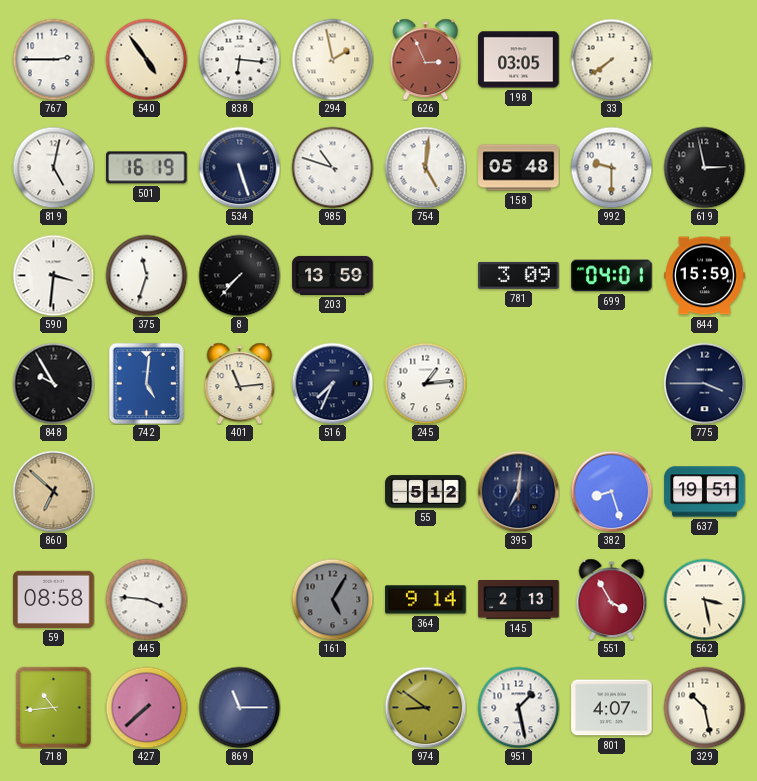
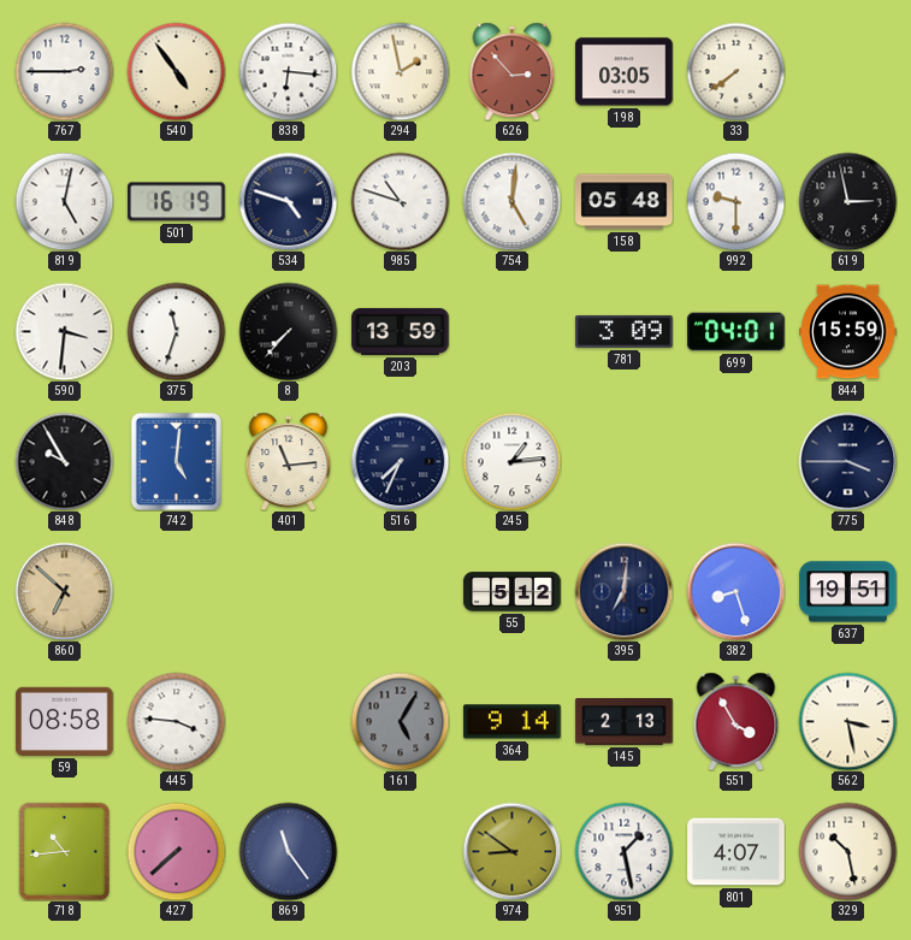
626: 2:56 -> 2:53
534: 5:27 -> 4:48
869: 11:15 -> 11:24
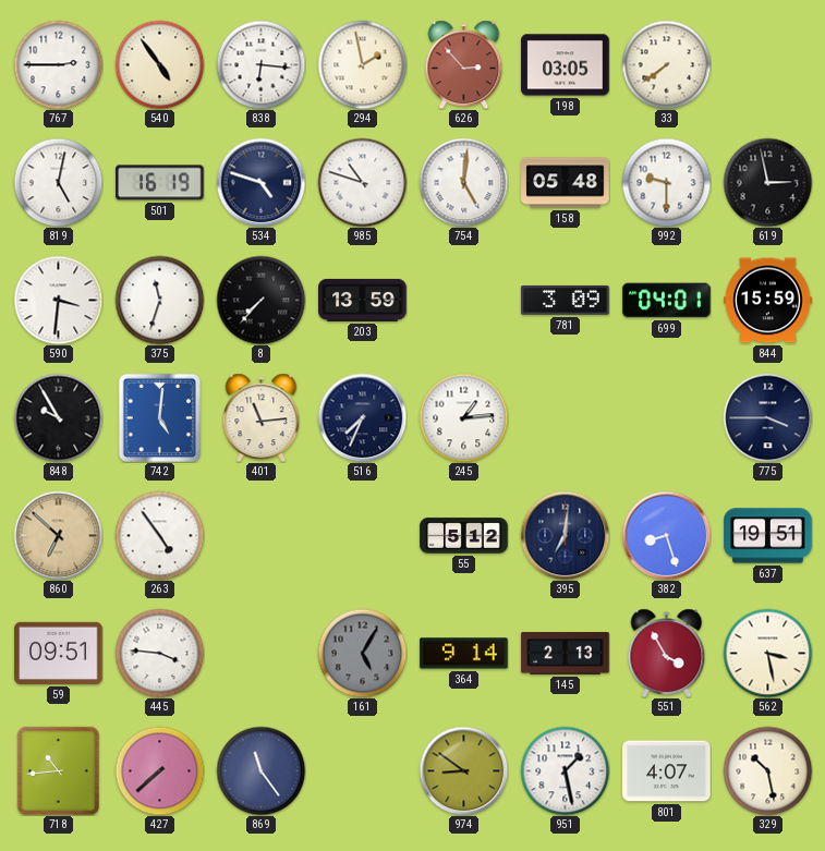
263: none -> 4:54
59: 08:58 -> 09:51
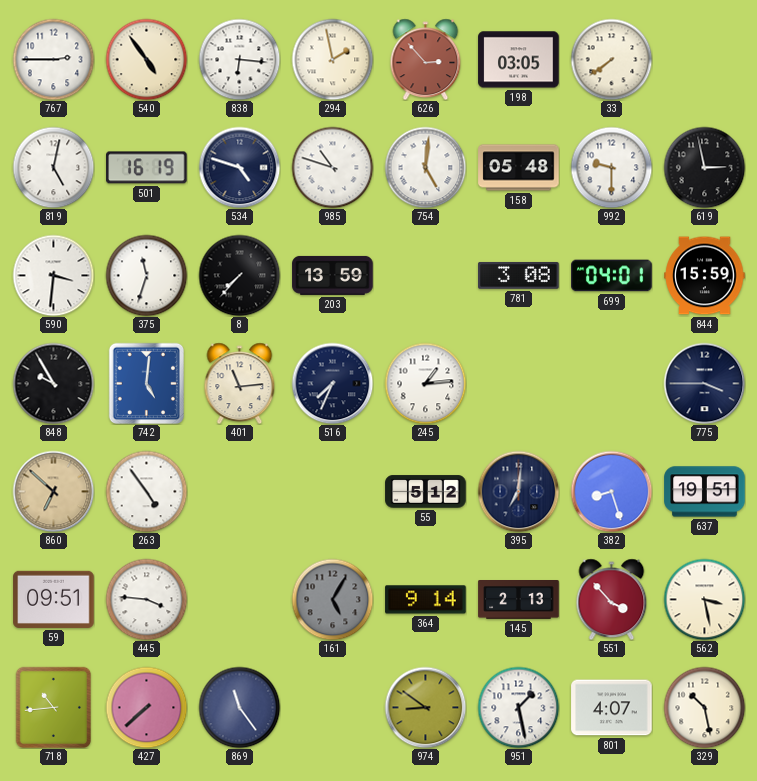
781: 3:09 -> 3:08
551: 3:55 -> 3:53
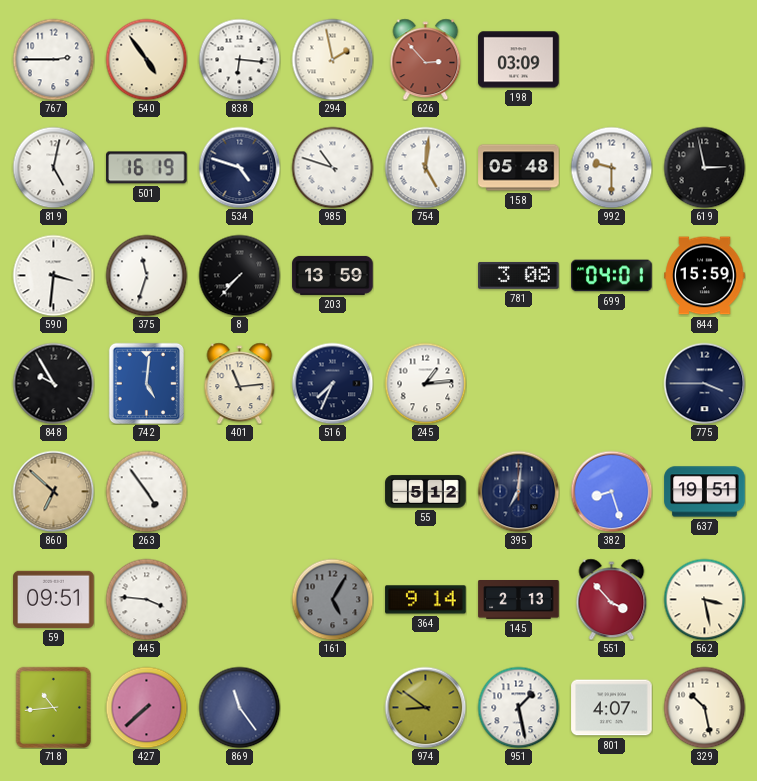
198: 03:05 -> 03:09
33: 7:39 -> none
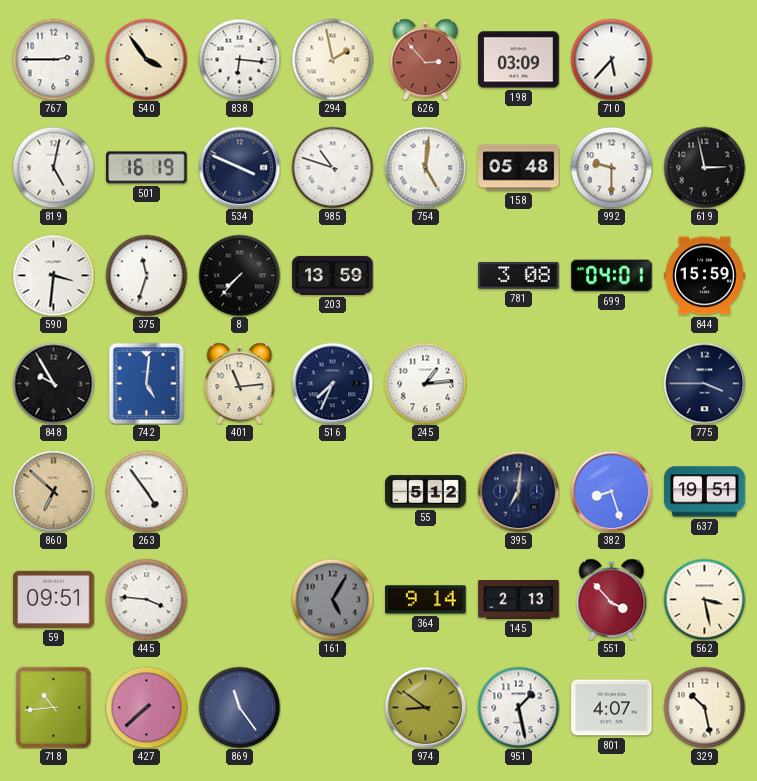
540: 4:54 -> 3:54
710: none -> 5:37
534: 4:48 -> 3:49
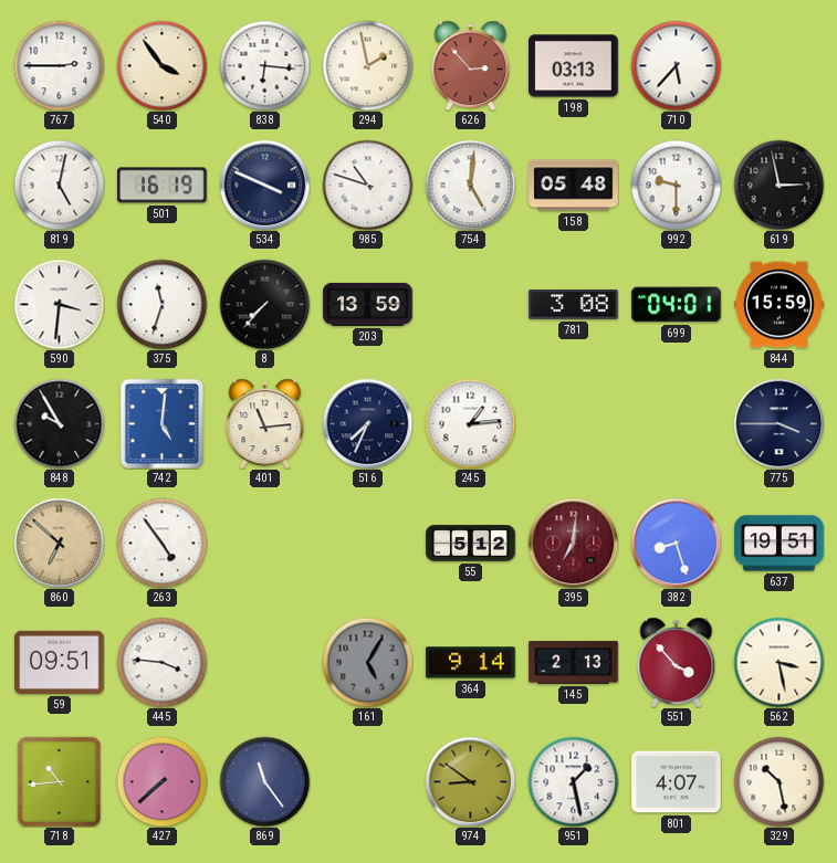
198: 03:09 -> 03:13
395 dial: navy -> burgundy
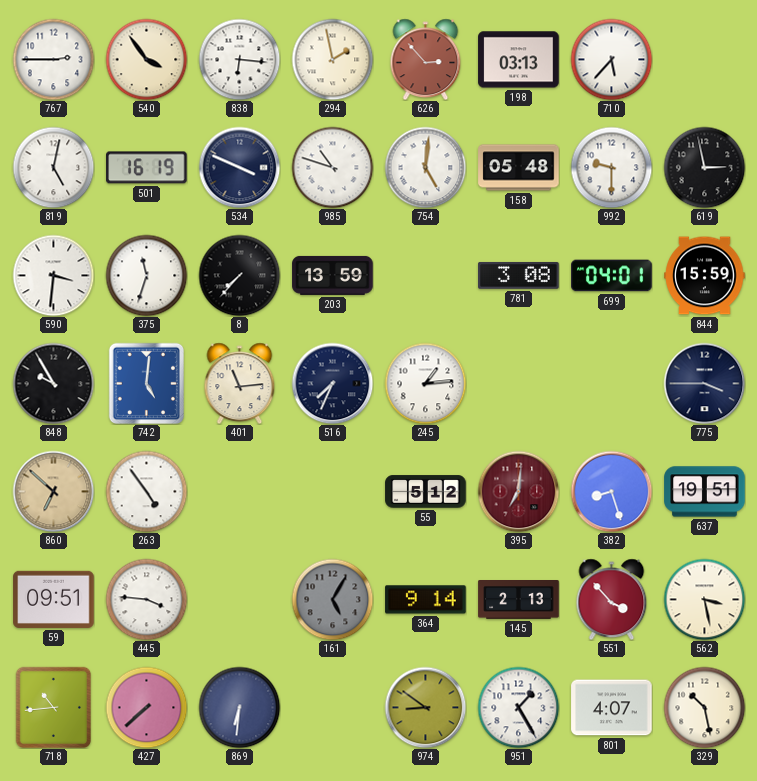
869: 11:24 -> 6:31
951: 1:28 -> 1:25
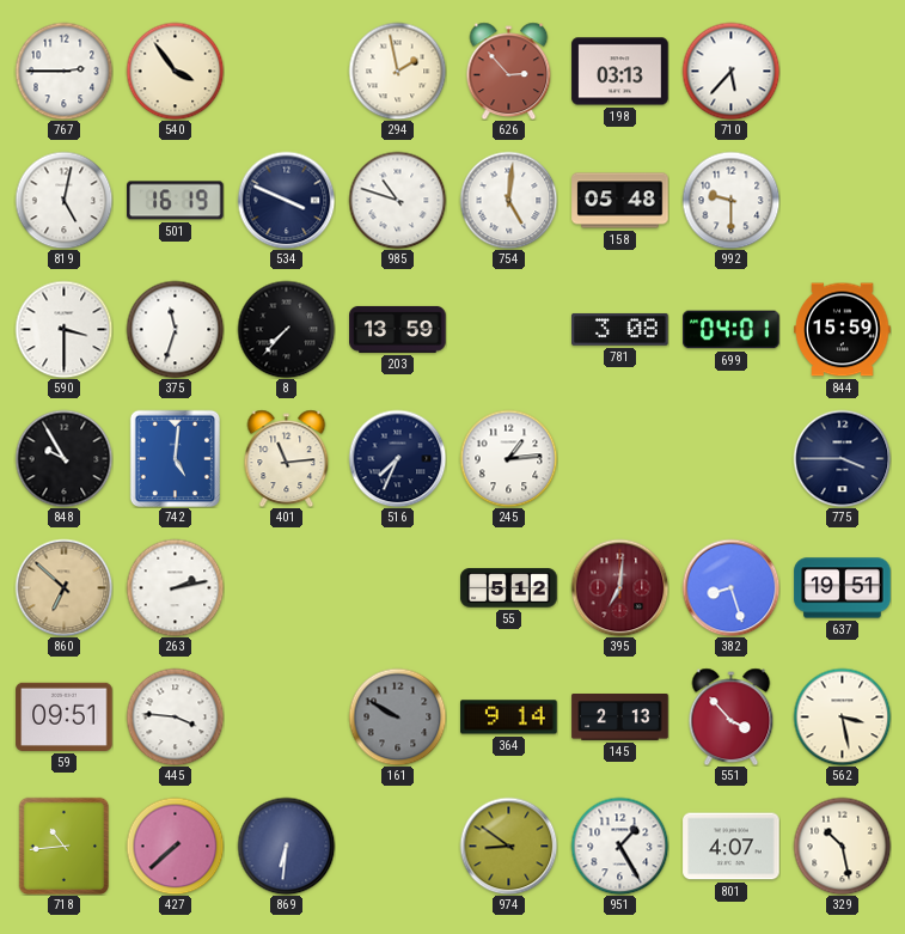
838: 6:16 -> none
619: 2:58 -> none
590: 3:31 -> 3:30
263: 4:54 -> 2:13
161: 5:05 -> 9:50
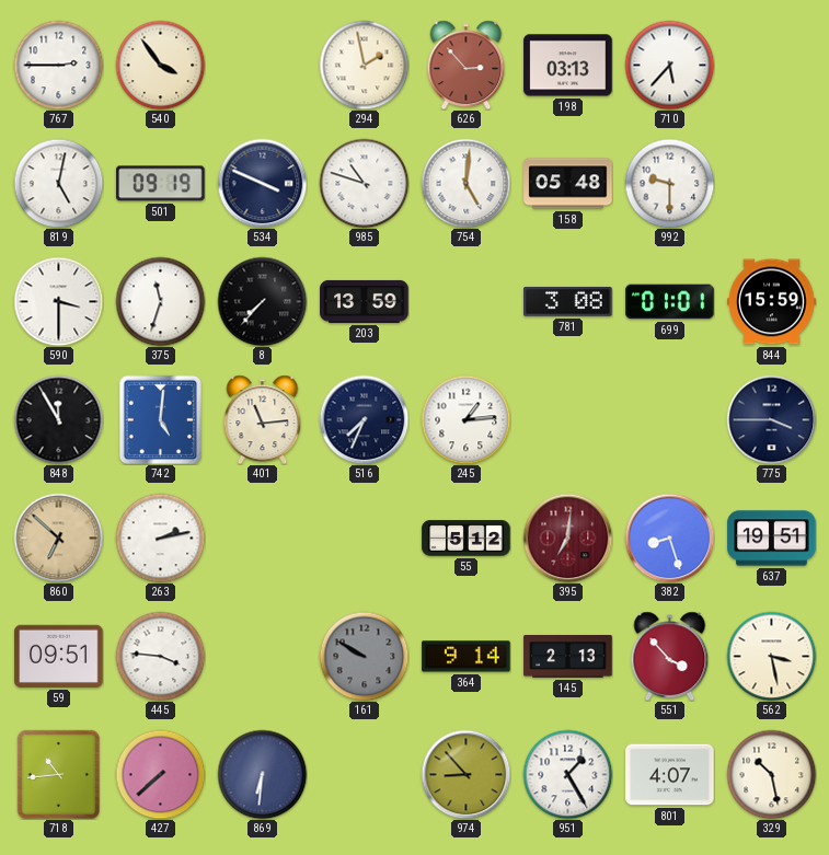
501: 16:19 -> 09:19
699: 04:01 -> 01:01
848: 9:55 -> 11:55
974: 8:51 -> 8:53
